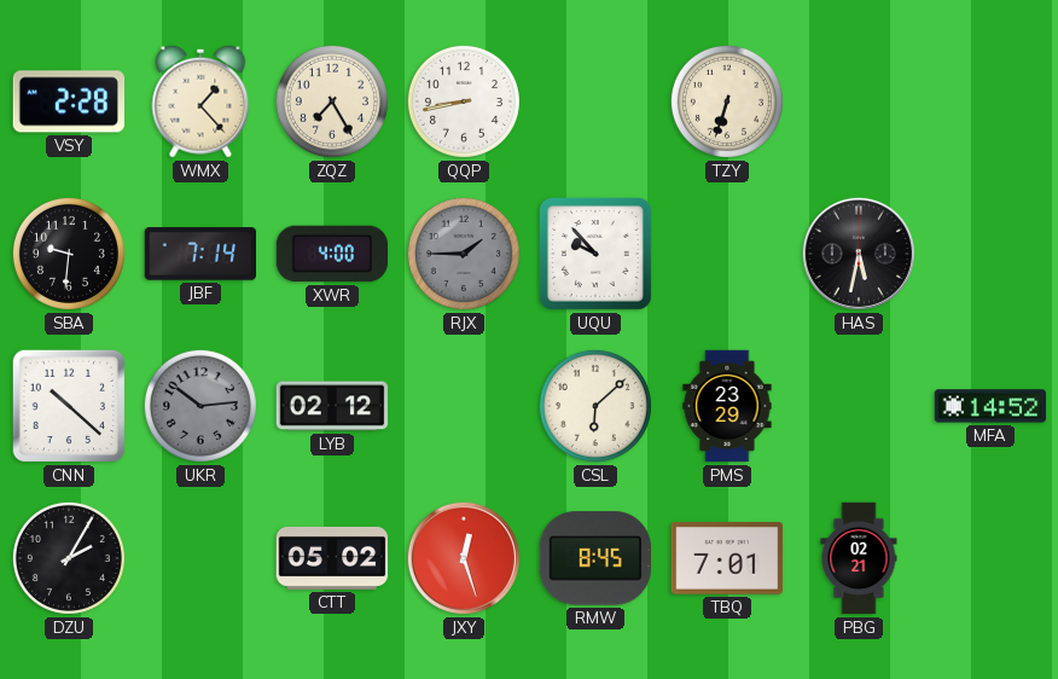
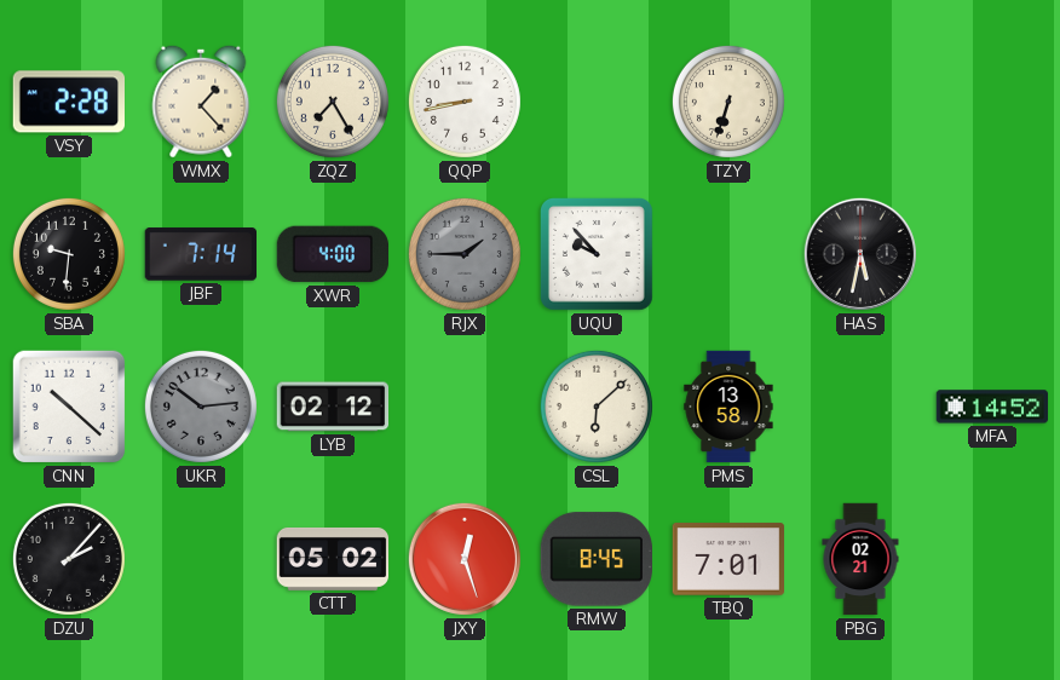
PMS: 23:29 -> 13:58
DZU: 2:05 -> 2:07
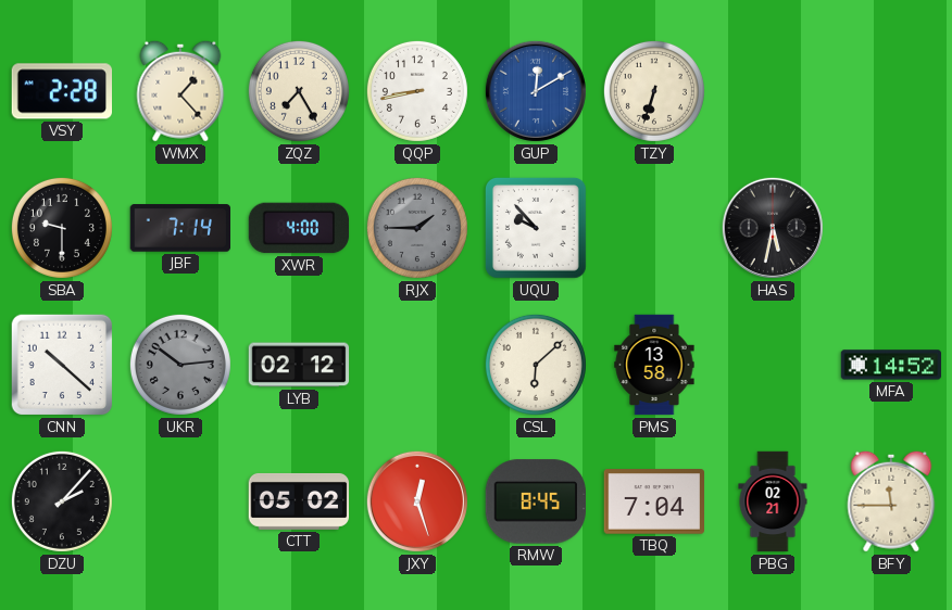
GUP: none -> 12:10
SBA: 9:31 -> 9:30
TBQ: 7:01 -> 7:04
BFY: none -> 11:45
